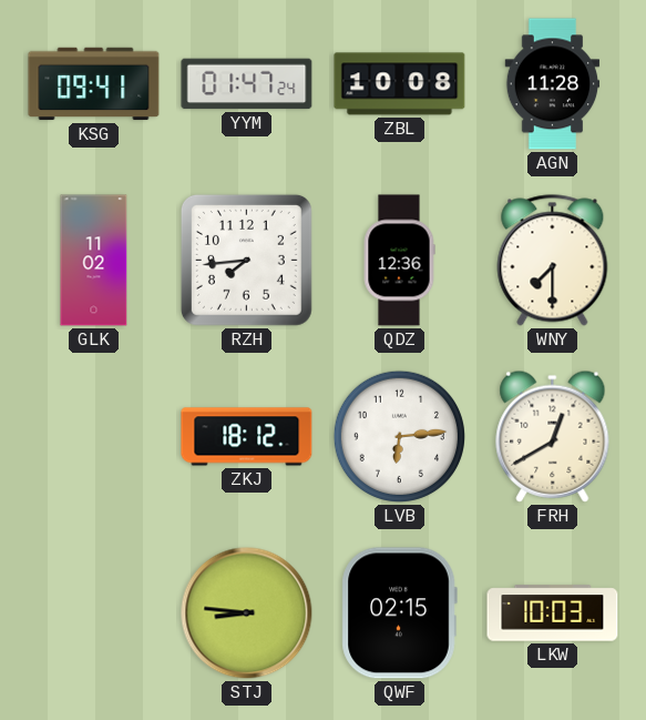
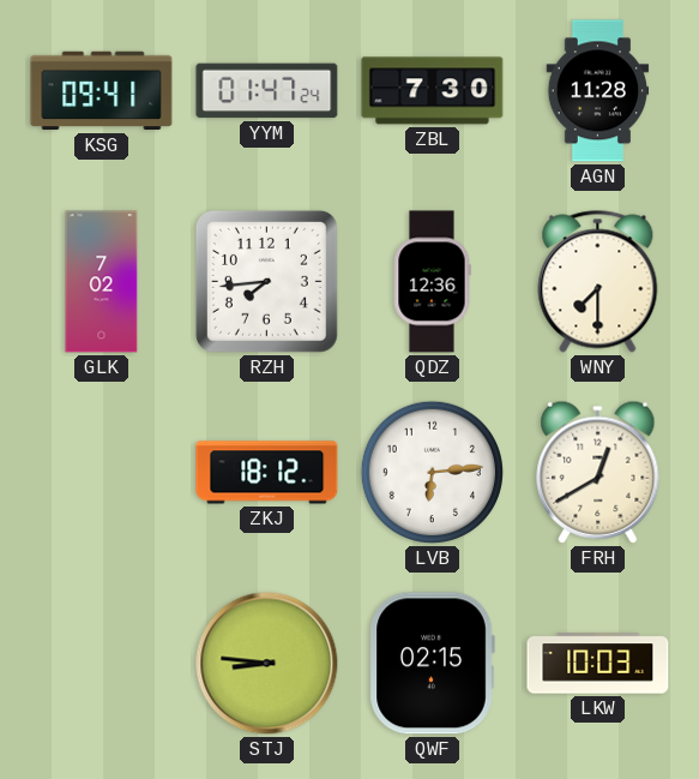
ZBL: 10:08 -> 7:30
GLK: 11:02 -> 7:02
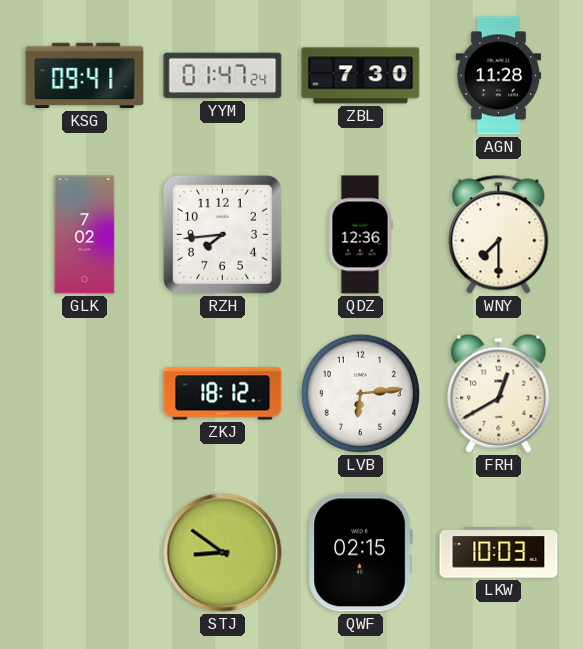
STJ: 8:46 -> 8:51
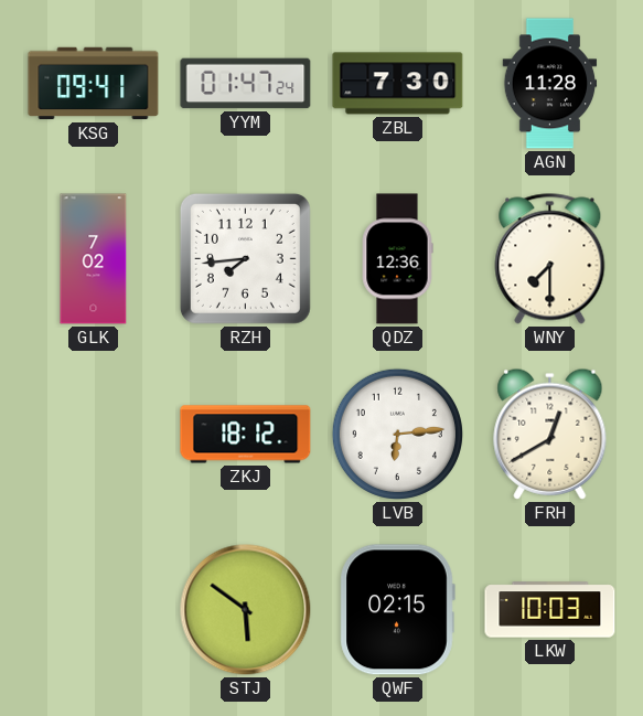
STJ: 8:51 -> 5:51
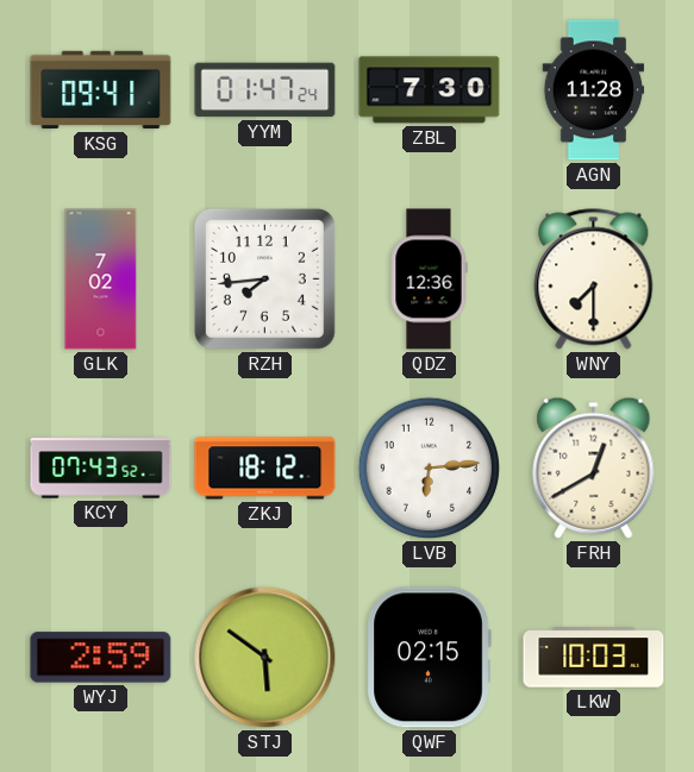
KCY: none -> 07:43
WYJ: none -> 2:59
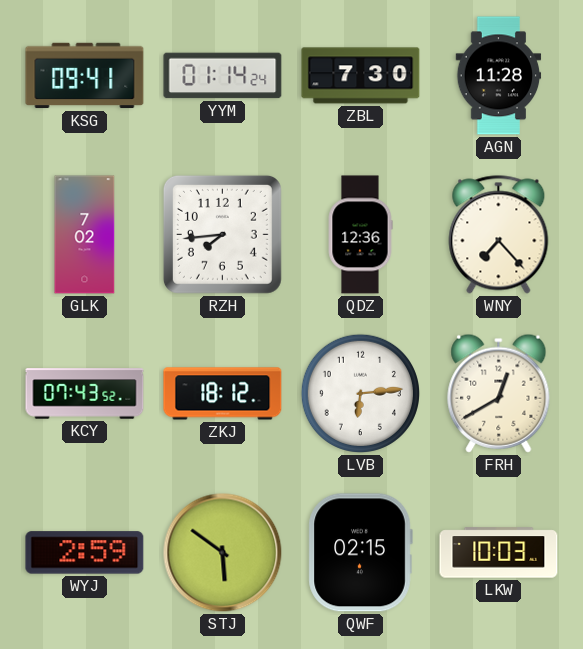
YYM: 01:47 -> 01:14
WNY: 7:30 -> 7:23
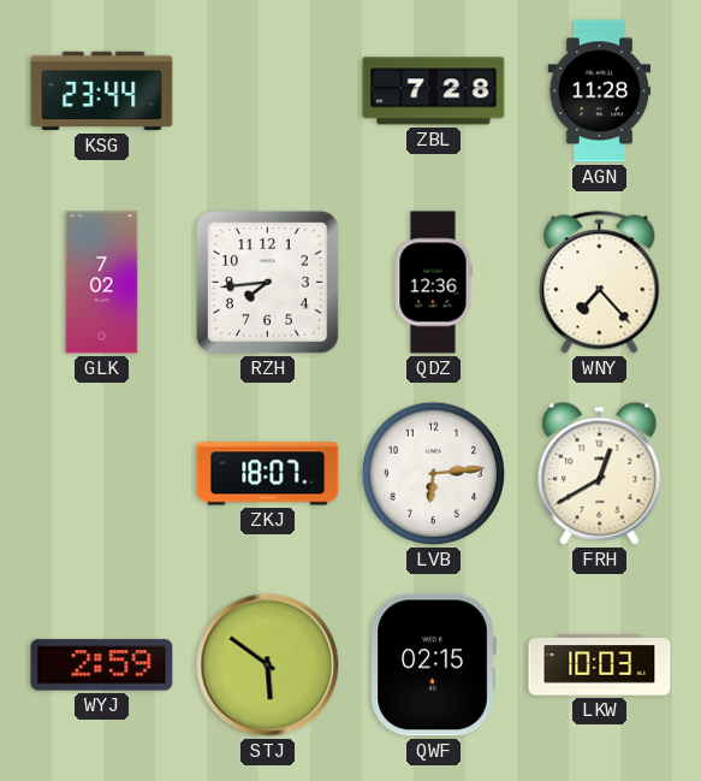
KSG: 09:41 -> 23:44
YYM: 01:14 -> none
ZBL: 7:30 -> 7:28
KCY: 07:43 -> none
ZKJ: 18:12 -> 18:07
